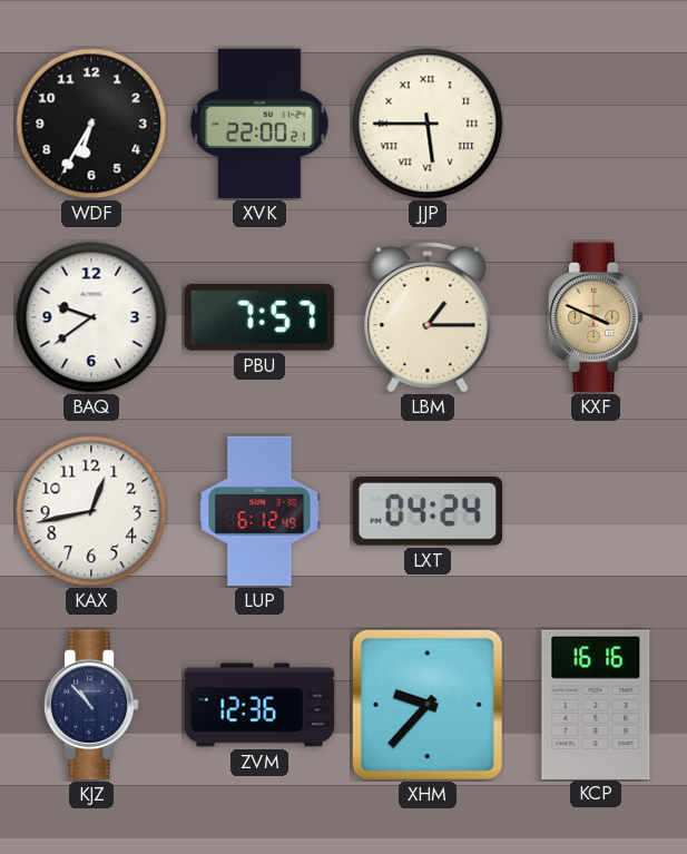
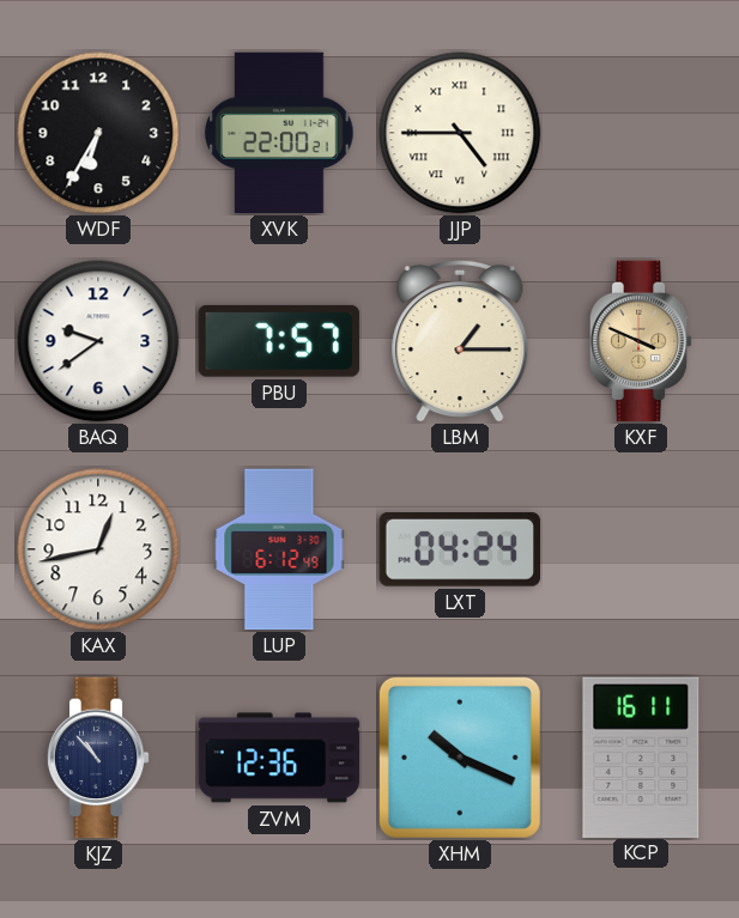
JJP: 5:45 -> 4:45
XHM: 9:37 -> 10:19
KCP: 16:16 -> 16:11
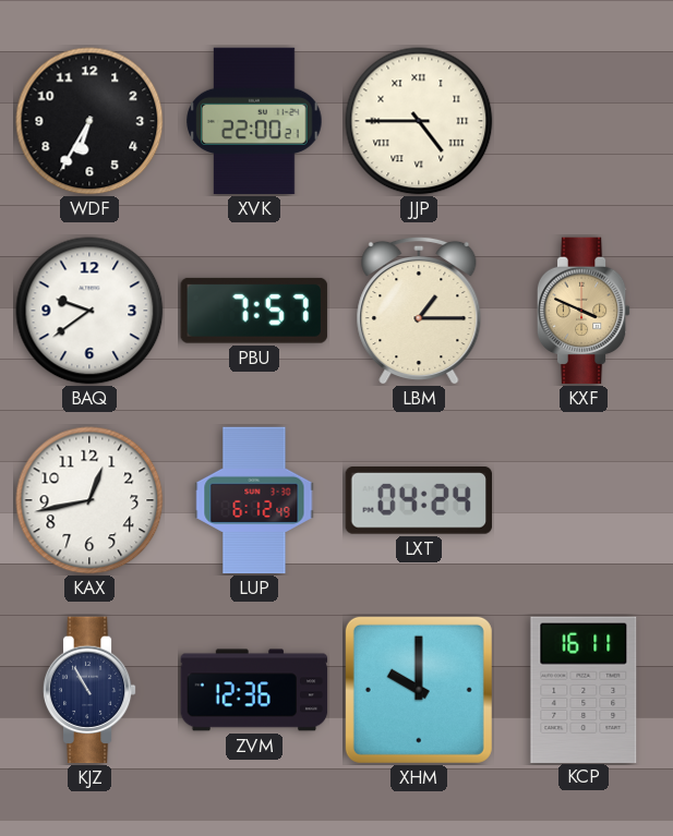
KJZ: 10:53 -> 10:55
XHM: 10:19 -> 10:00
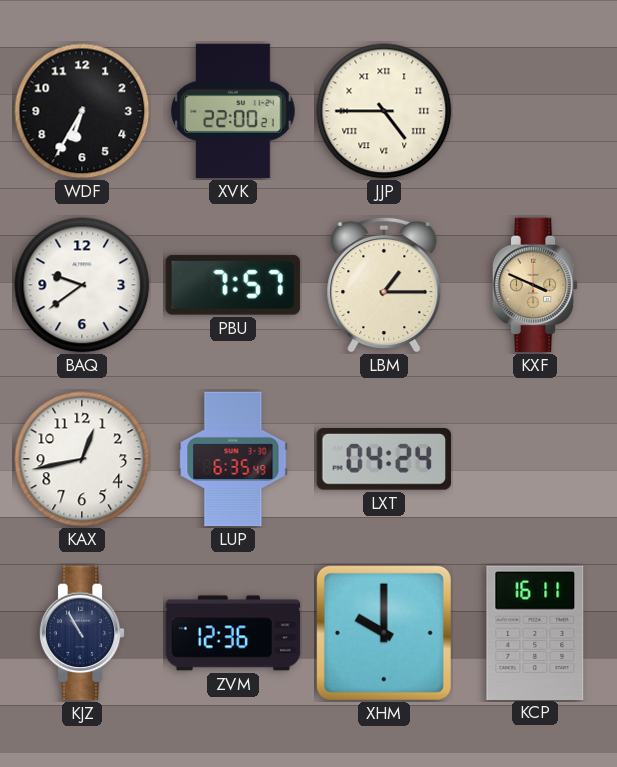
LUP: 6:12 -> 6:35
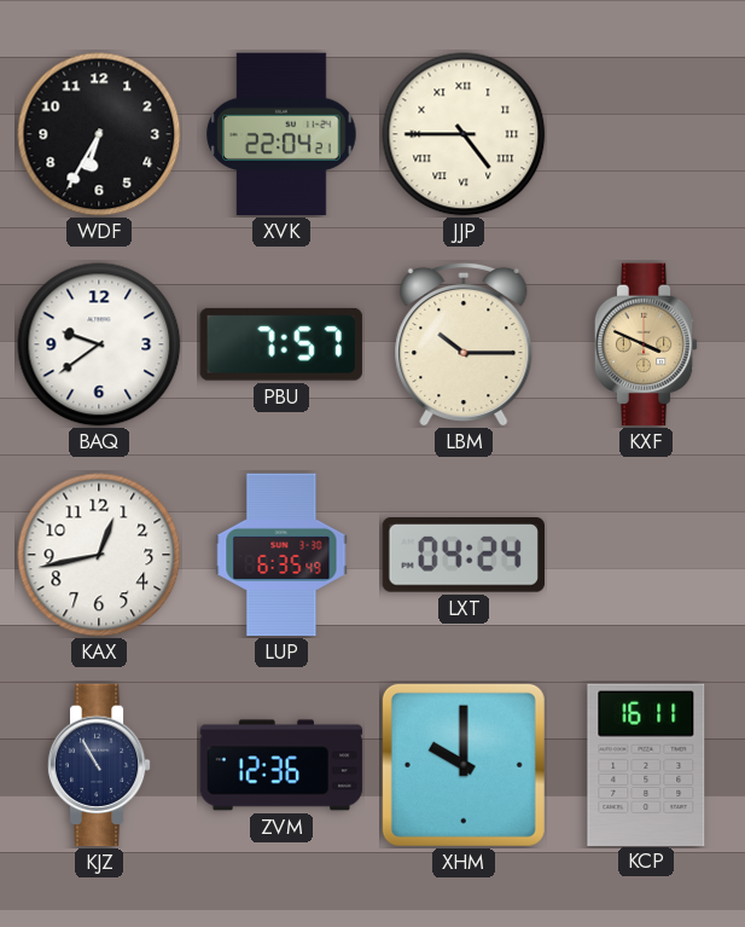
XVK: 22:00 -> 22:04
LBM: 1:15 -> 10:15
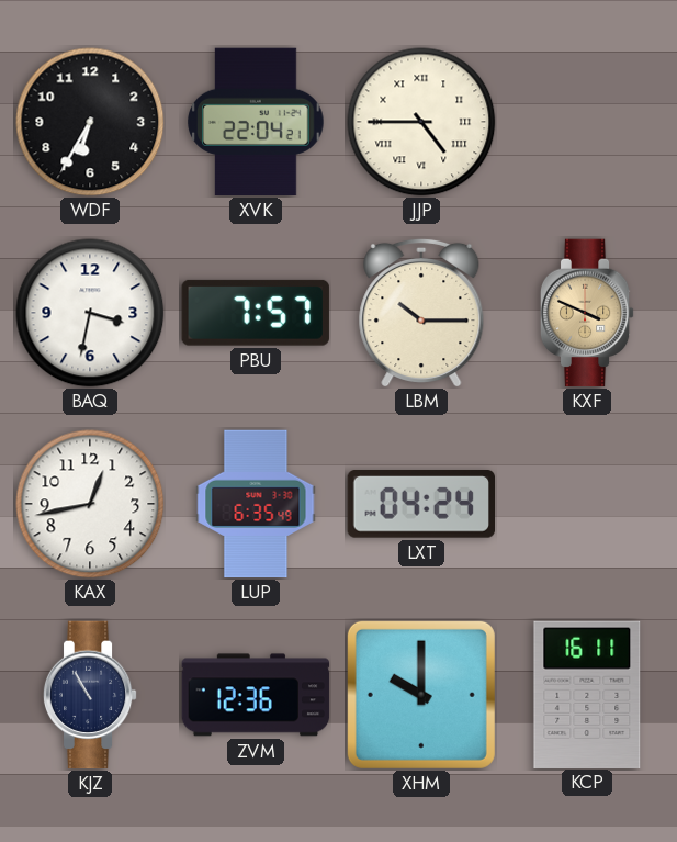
BAQ: 9:39 -> 3:32
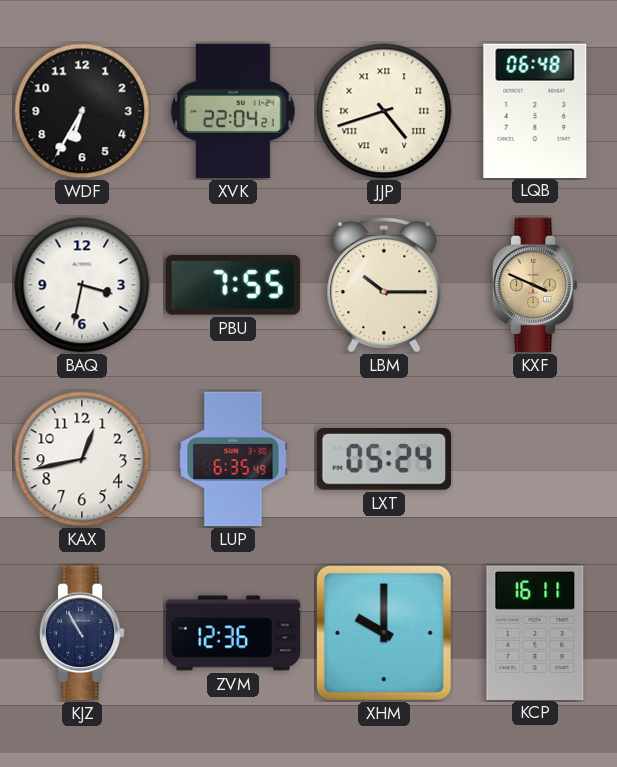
JJP: 4:45 -> 4:42
LQB: none -> 06:48
PBU: 7:57 -> 7:55
LXT: 04:24 -> 05:24
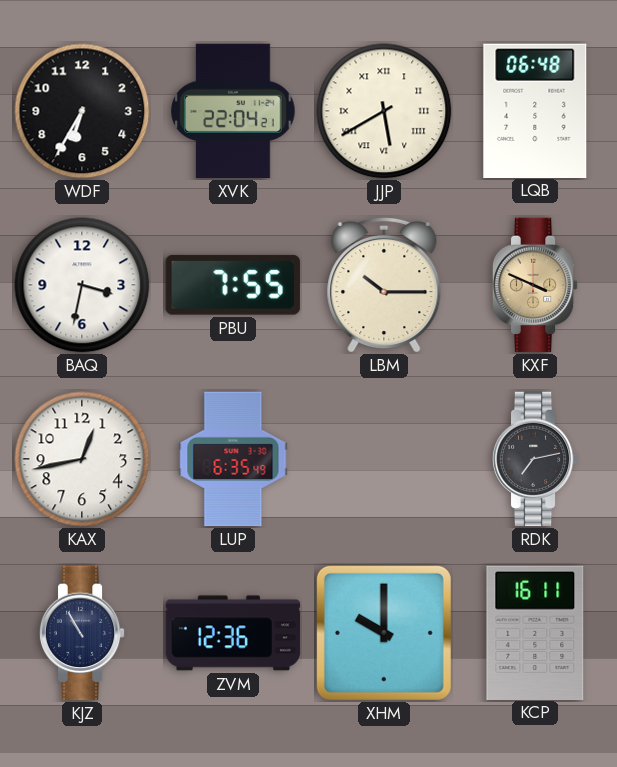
JJP: 4:42 -> 5:40
LXT: 05:24 -> none
RDK: none -> 7:13
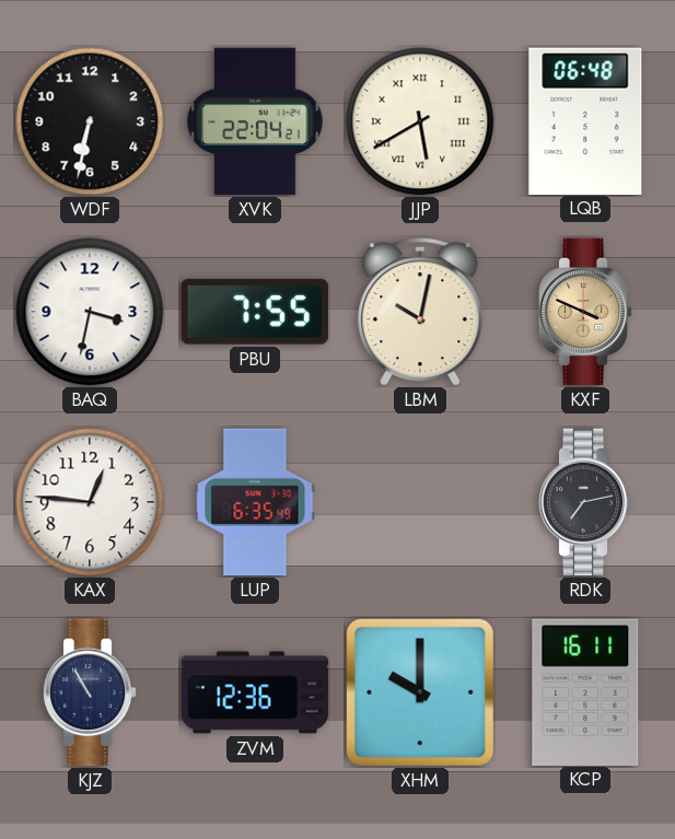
WDF: 6:35 -> 6:32
LBM: 10:15 -> 10:02
KAX: 12:43 -> 12:46
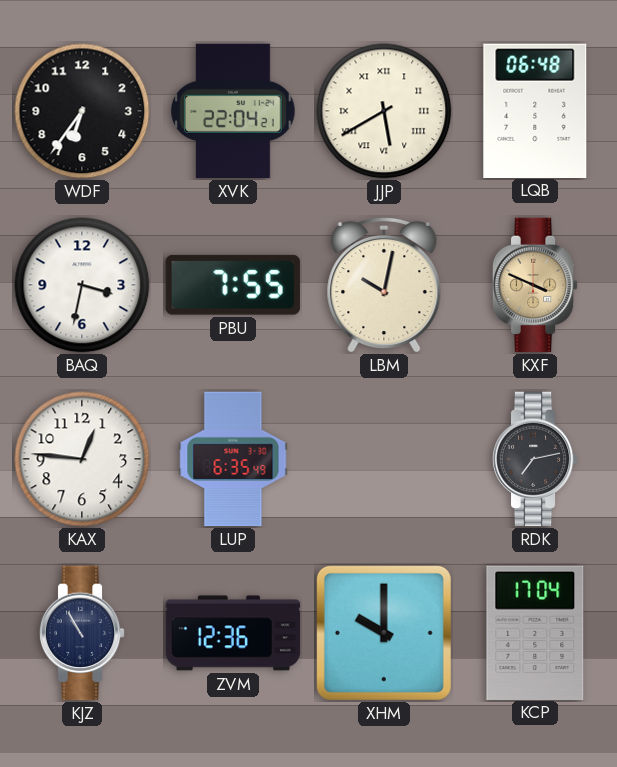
WDF: 6:32 -> 6:36
KCP: 16:11 -> 17:04
